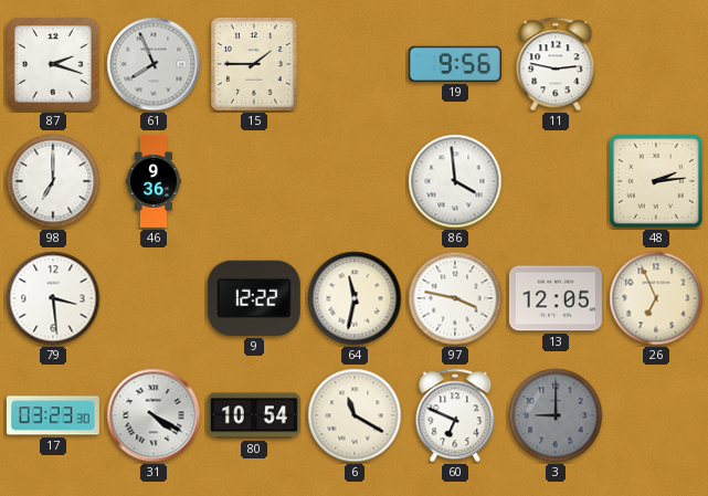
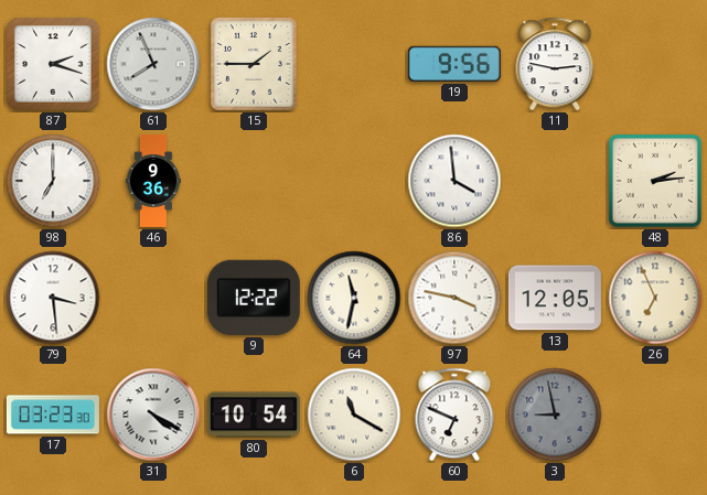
3: 9:00 -> 8:58
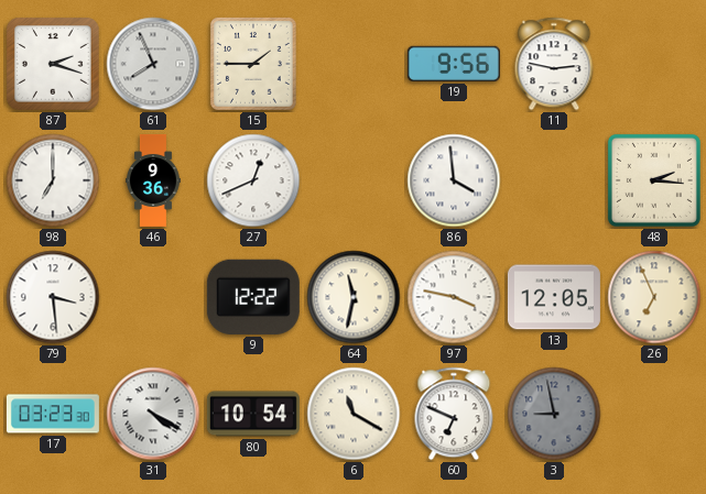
27: none -> 12:41
48: 2:14 -> 2:16
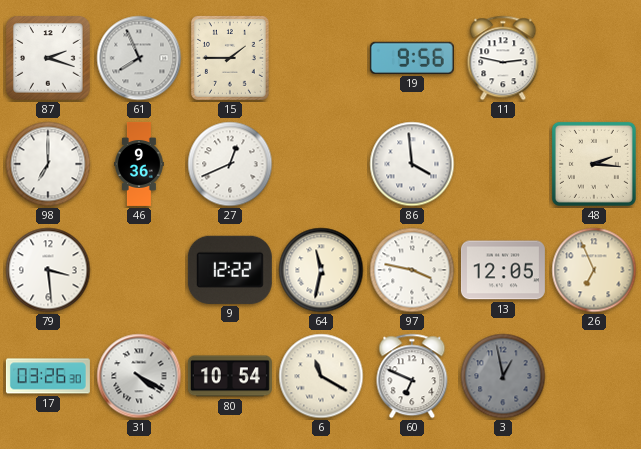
17: 03:23 -> 03:26
3: 8:58 -> 12:58
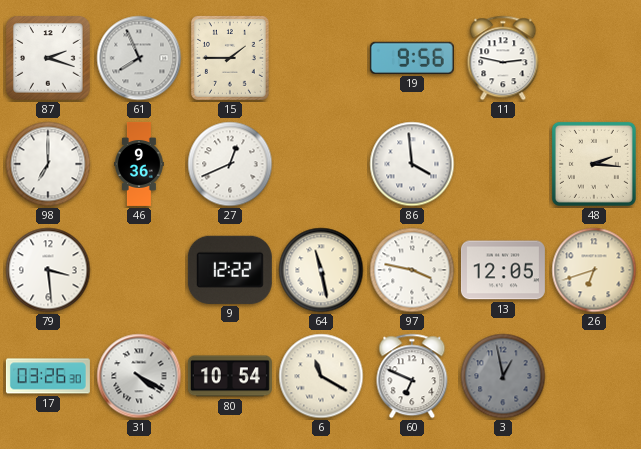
64: 11:32 -> 11:28
26: 6:56 -> 6:42
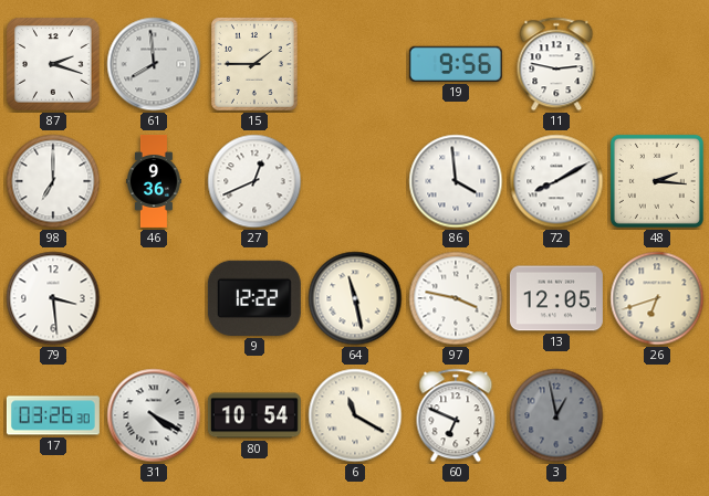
61: 7:56 -> 7:59
72: none -> 8:10
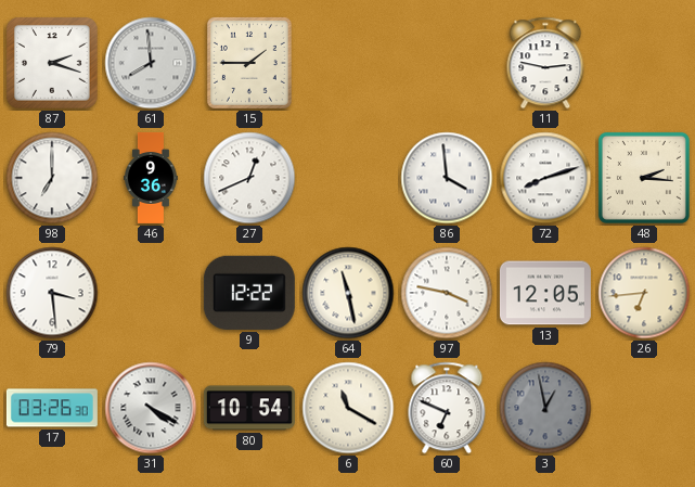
19: 9:56 -> none
72: 8:10 -> 8:12
26: 6:42 -> 6:44
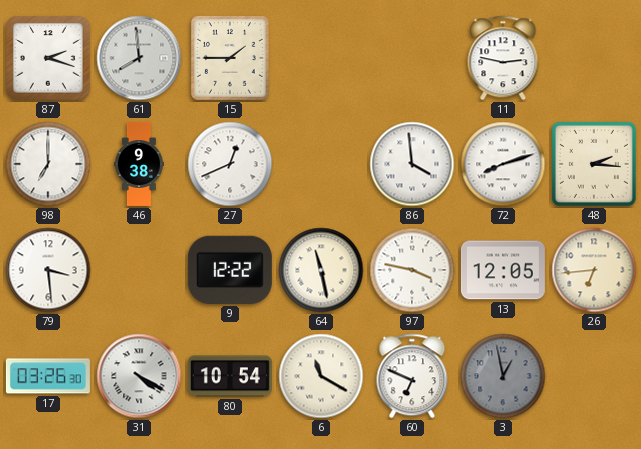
46: 9:36 -> 9:38
